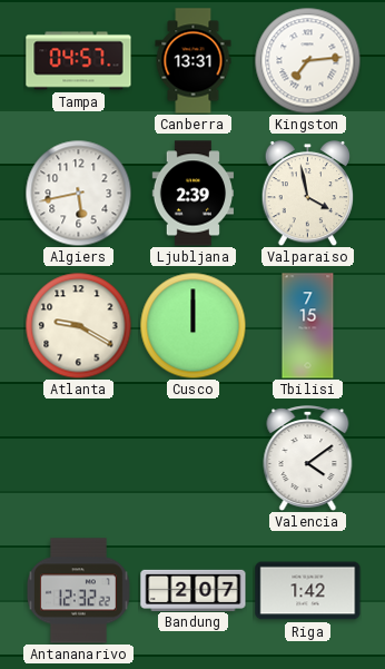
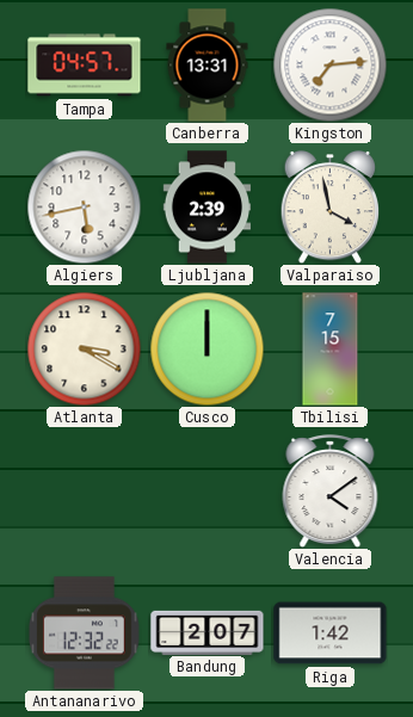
Atlanta: 9:20 -> 3:20
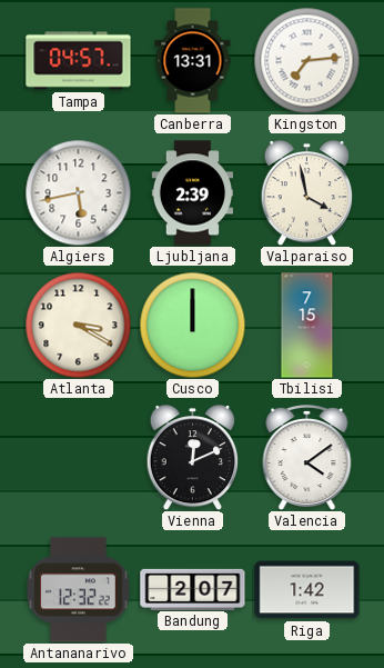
Vienna: none -> 12:11
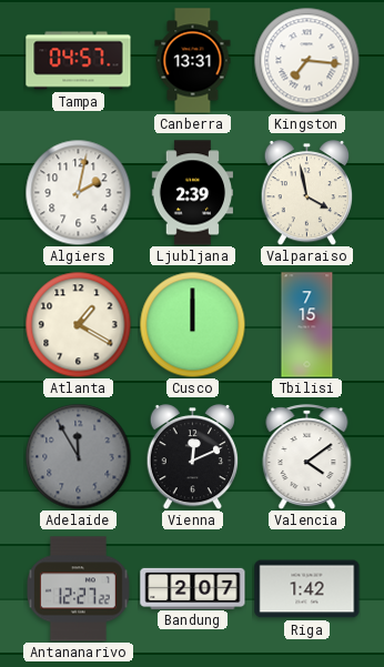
Kingston: 7:14 -> 7:16
Algiers: 5:43 -> 2:02
Atlanta: 3:20 -> 1:20
Adelaide: none -> 11:55
Antananarivo: 12:32 -> 12:27
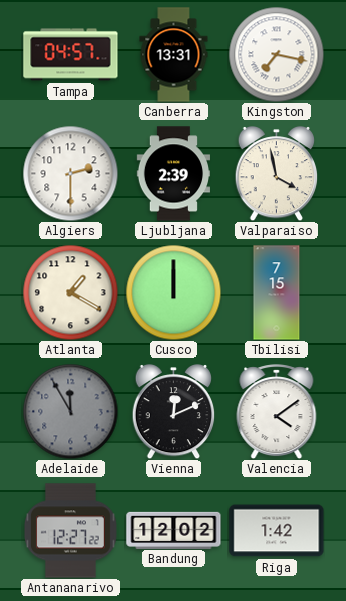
Kingston: 7:16 -> 7:17
Algiers: 2:02 -> 2:30
Bandung: 2:07 -> 12:02
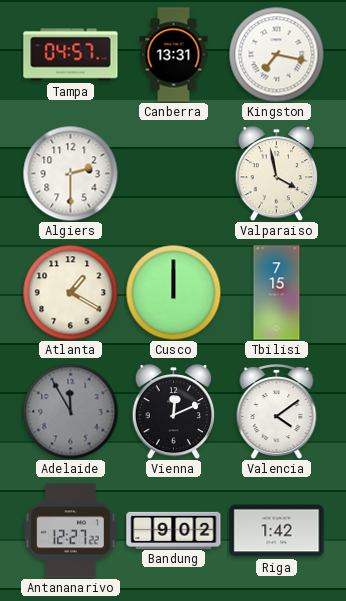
Ljubljana: 2:39 -> none
Bandung: 12:02 -> 9:02
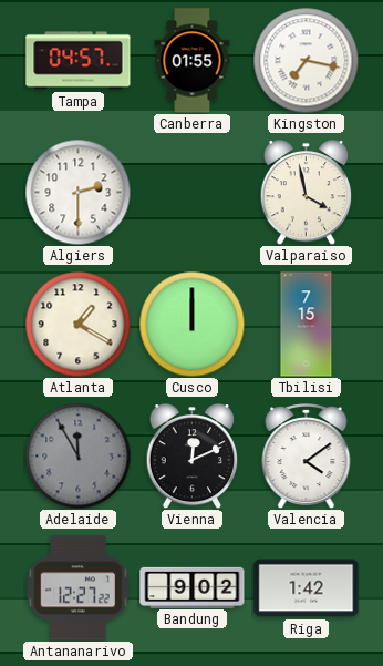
Canberra: 13:31 -> 01:55
